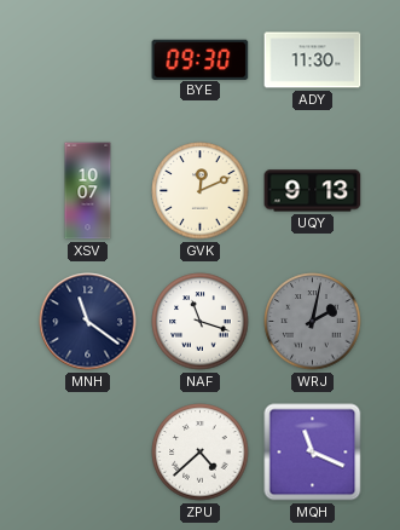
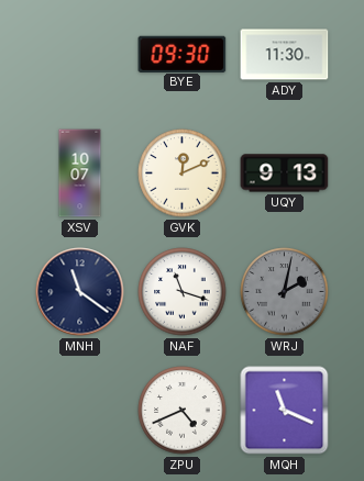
ZPU: 4:38 -> 4:41
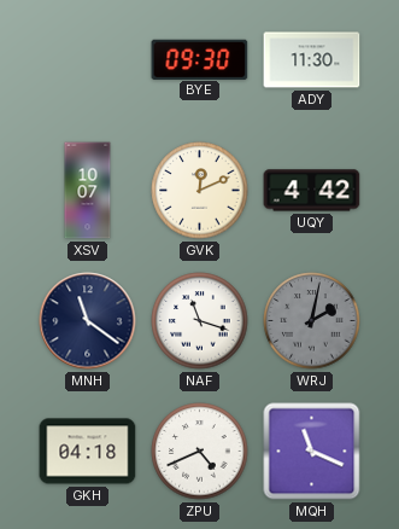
UQY: 9:13 -> 4:42
GKH: none -> 04:18
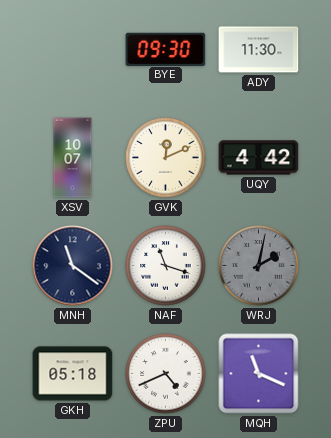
GKH: 04:18 -> 05:18
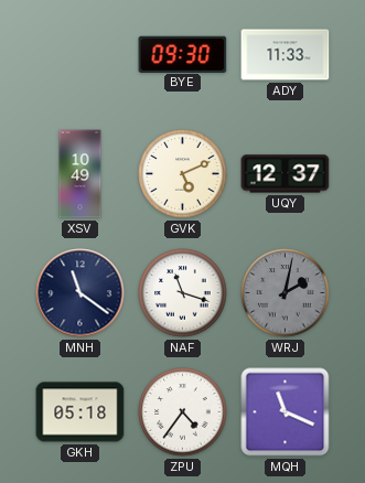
ADY: 11:30 -> 11:33
XSV: 10:07 -> 10:49
GVK: 12:11 -> 5:11
UQY: 4:42 -> 12:37
ZPU: 4:41 -> 4:36
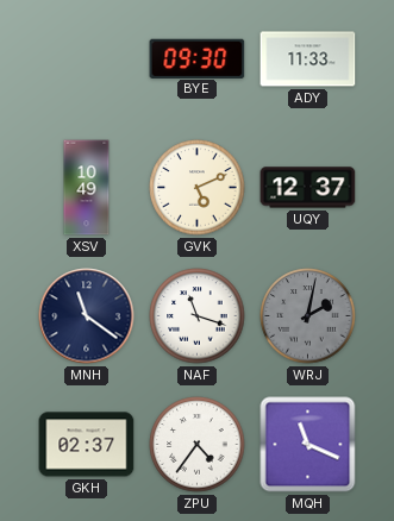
GKH: 05:18 -> 02:37
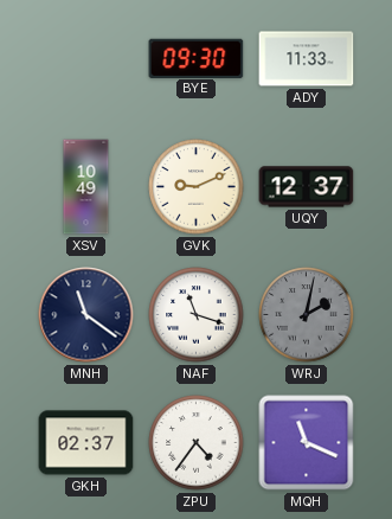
GVK: 5:11 -> 9:11
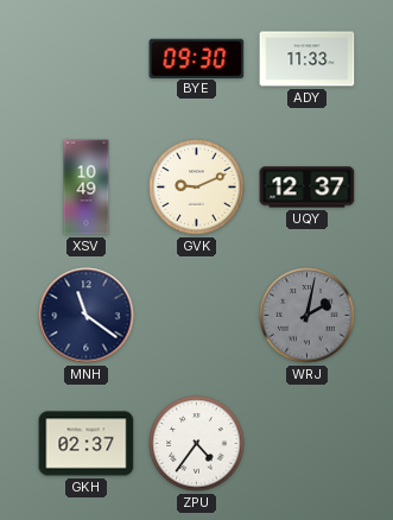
NAF: 11:18 -> none
MQH: 11:19 -> none
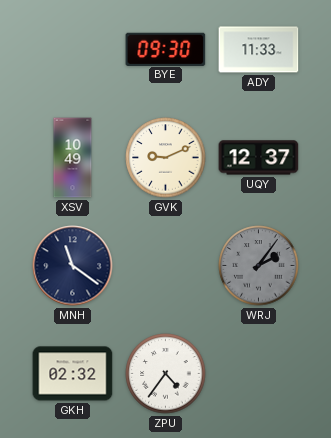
WRJ: 2:02 -> 2:06
GKH: 02:37 -> 02:32
